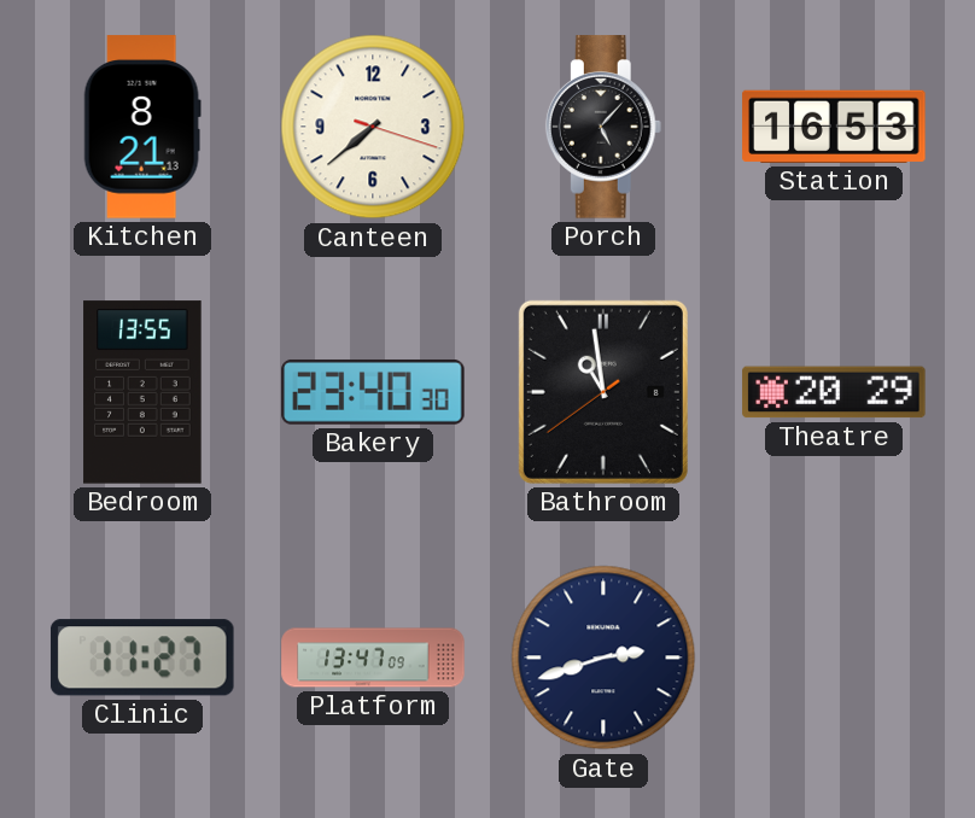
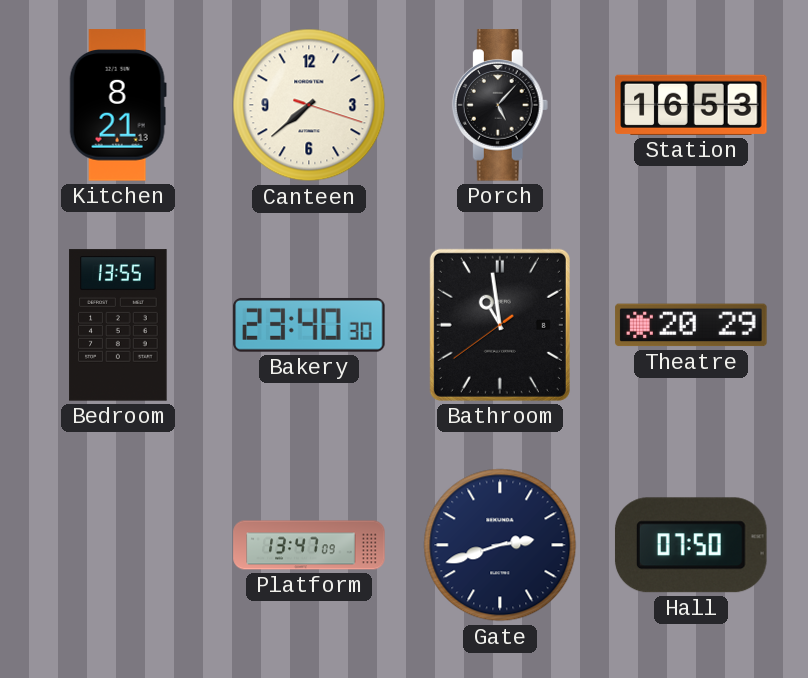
Clinic: 11:27 -> none
Hall: none -> 07:50
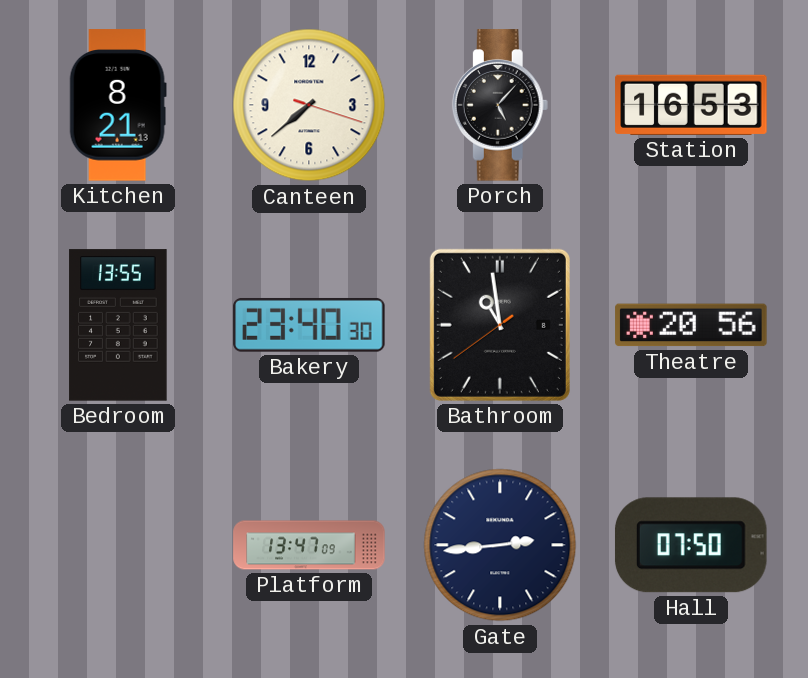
Theatre: 20:29 -> 20:56
Gate: 2:42 -> 2:44
